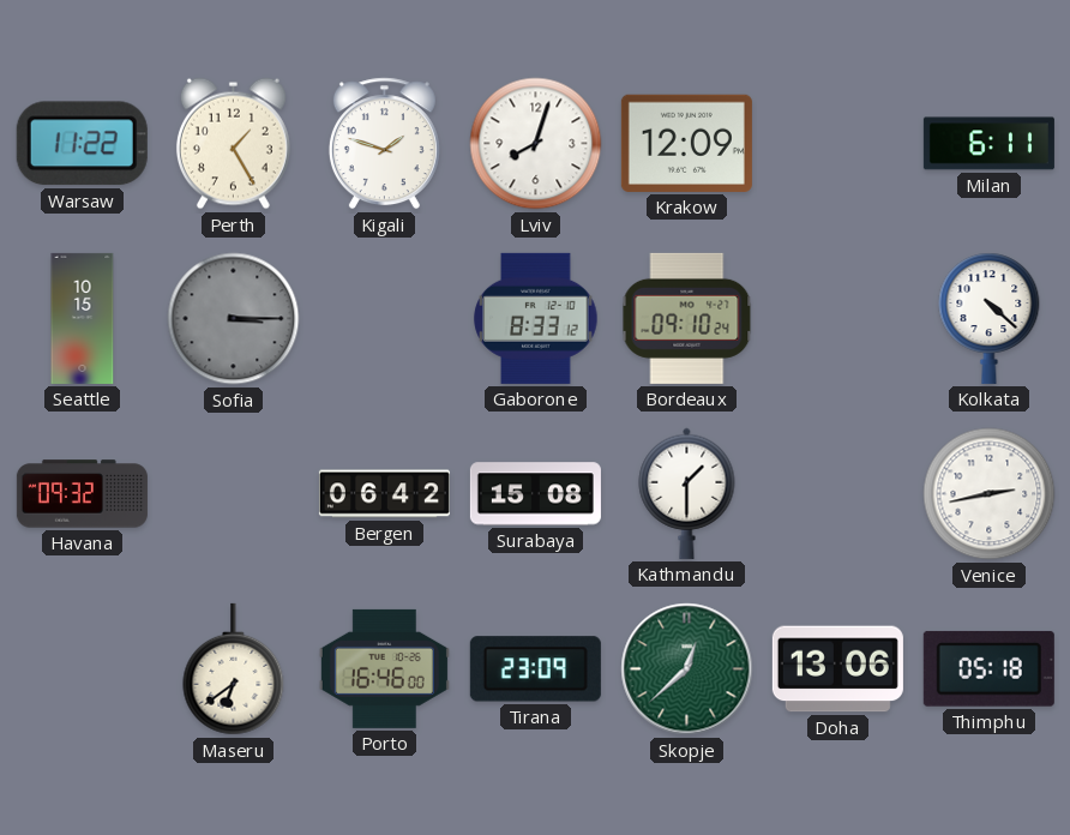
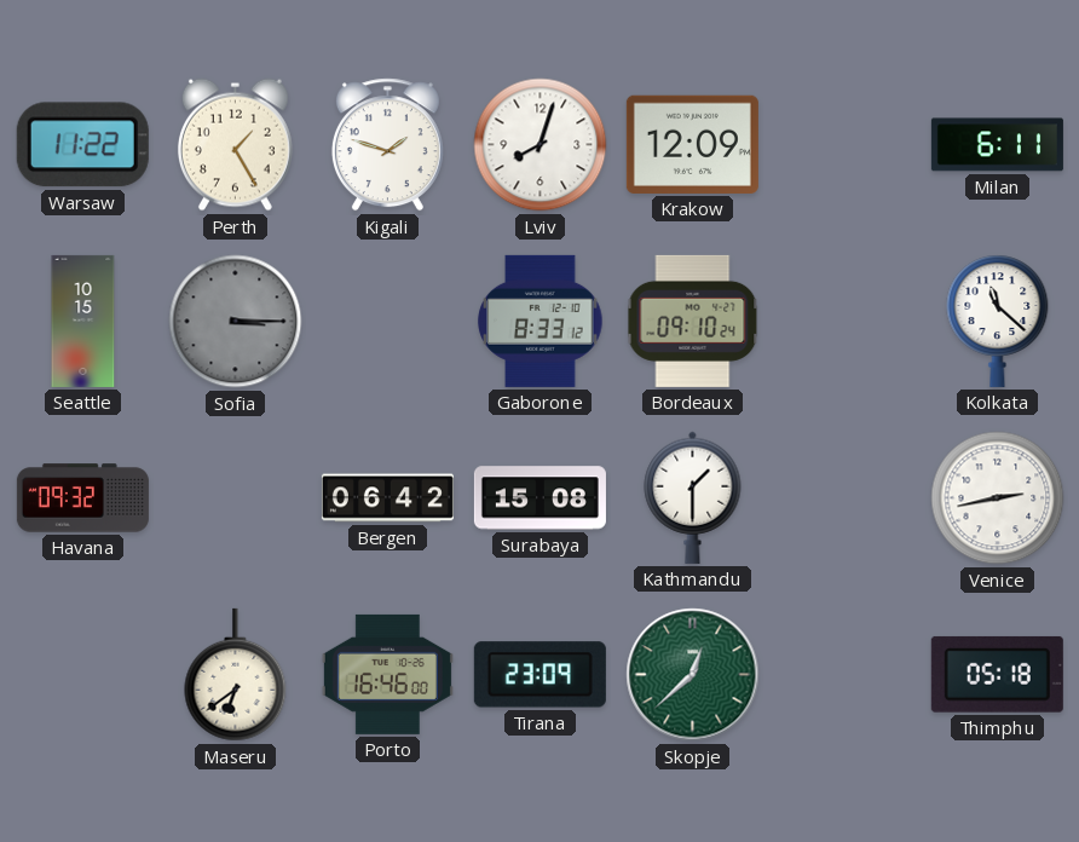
Kolkata: 4:22 -> 11:22
Doha: 13:06 -> none
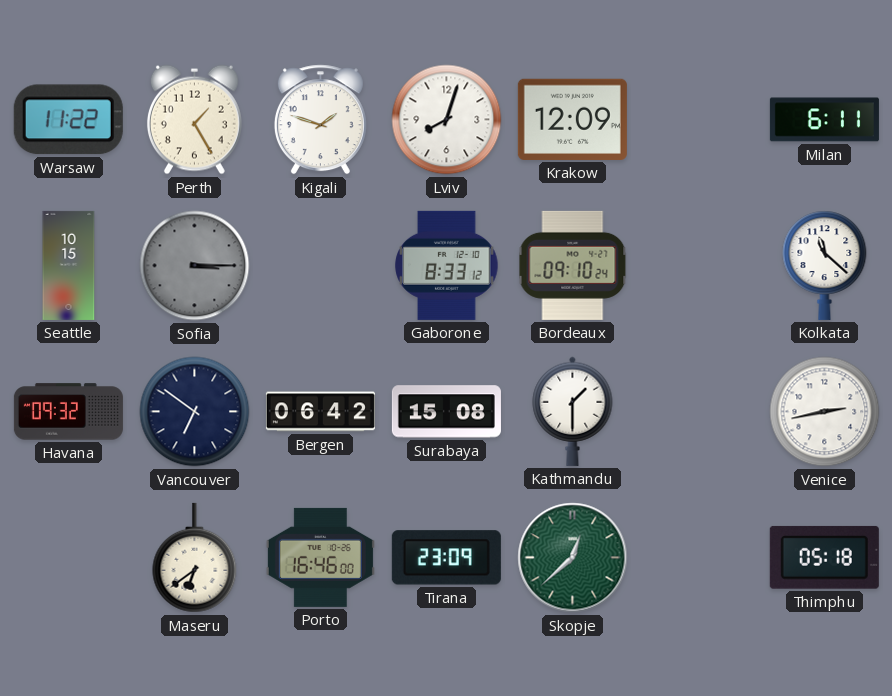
Vancouver: none -> 6:51
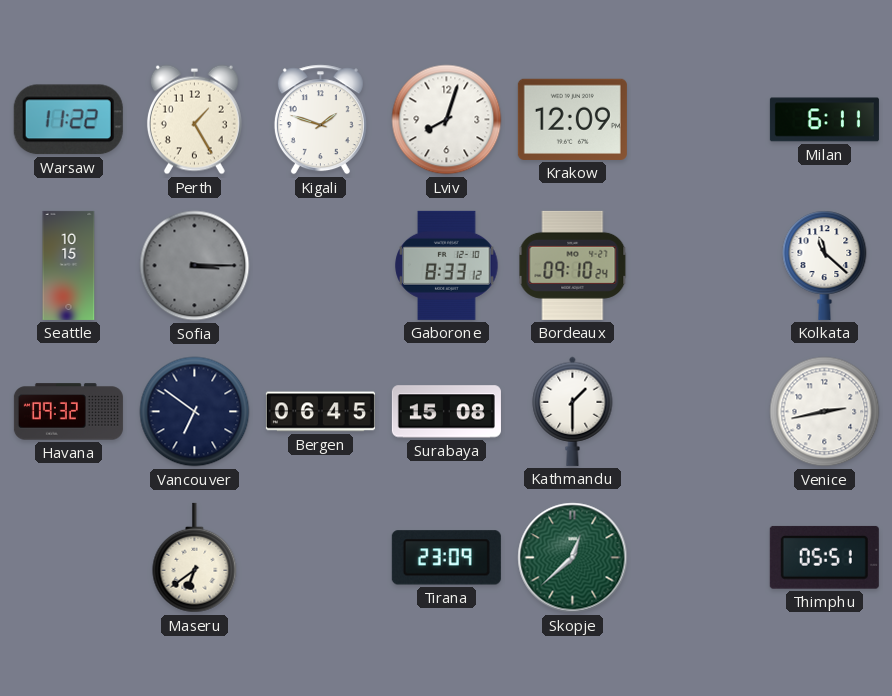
Bergen: 06:42 -> 06:45
Porto: 16:46 -> none
Thimphu: 05:18 -> 05:51
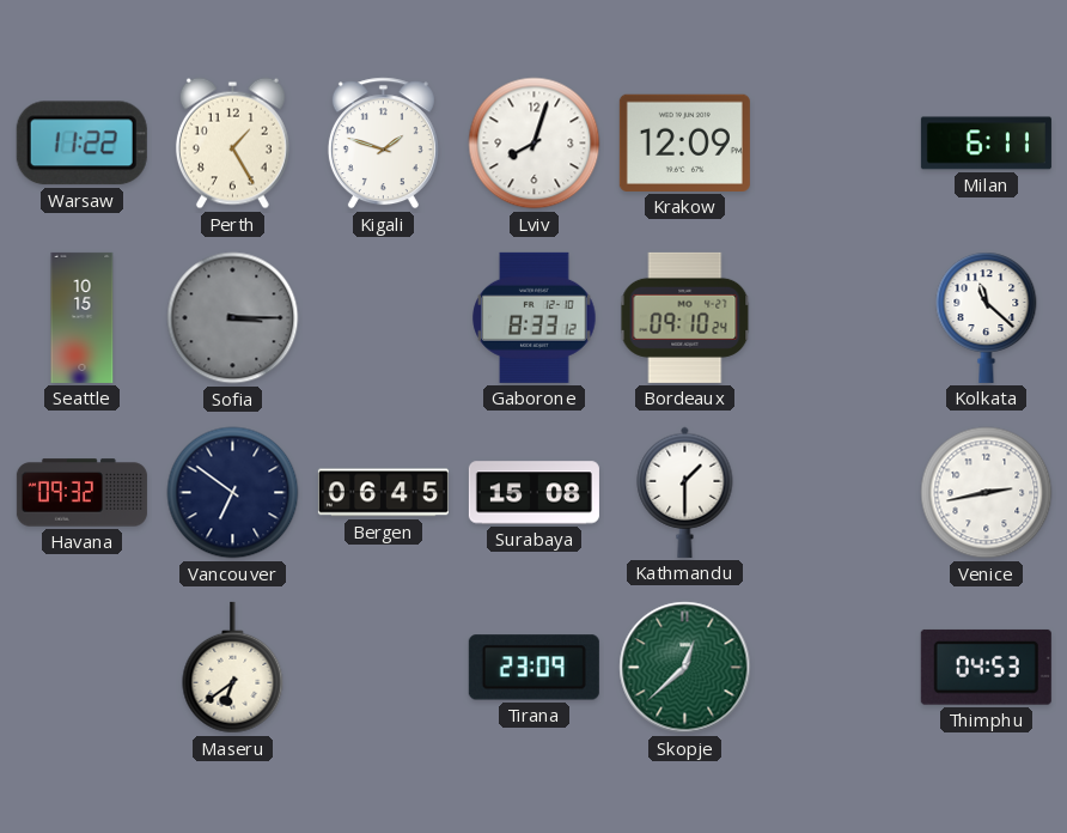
Thimphu: 05:51 -> 04:53
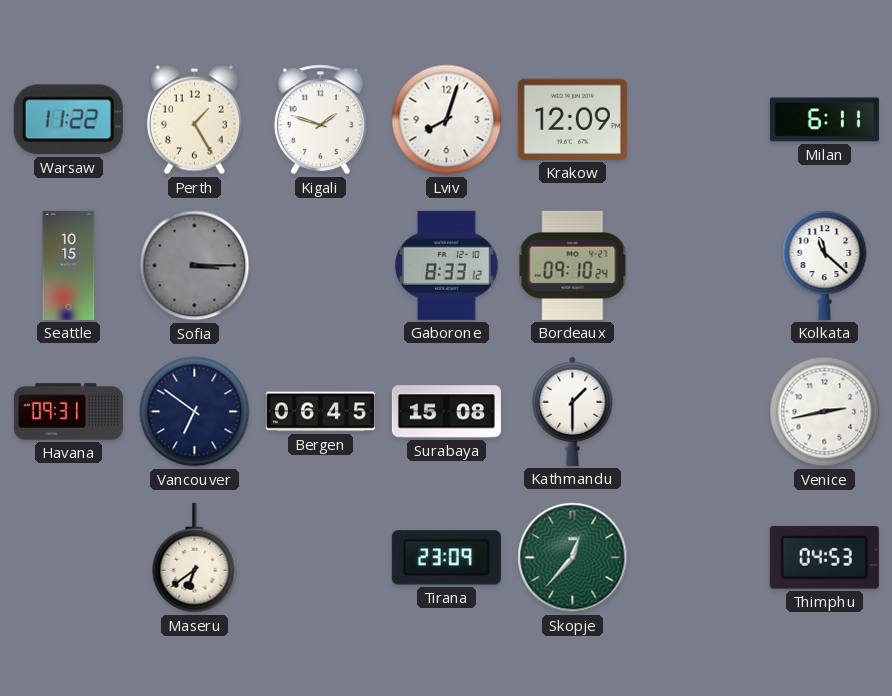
Havana: 09:32 -> 09:31
Skopje: 12:38 -> 12:37
